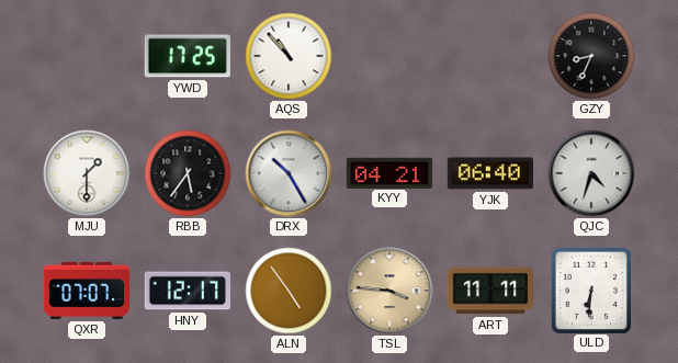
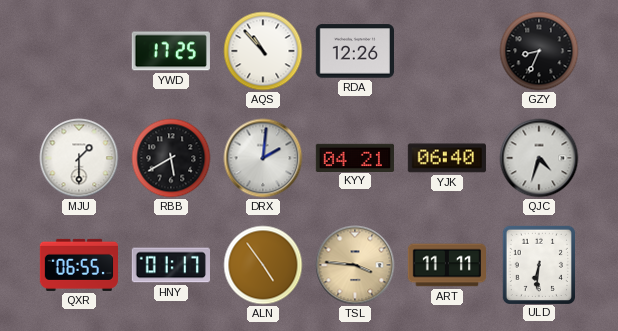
RDA: none -> 12:26
RBB: 5:36 -> 5:40
DRX: 10:25 -> 2:01
QXR: 07:07 -> 06:55
HNY: 12:17 -> 01:17
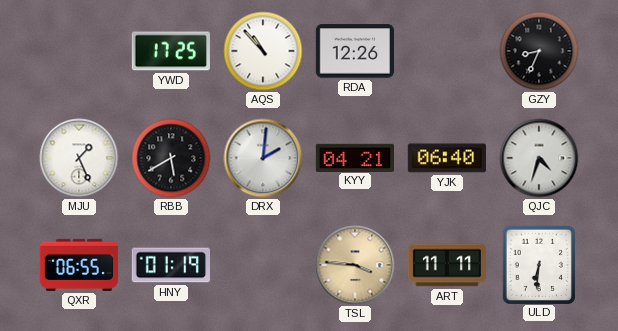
MJU: 1:30 -> 1:26
HNY: 01:17 -> 01:19
ALN: 4:54 -> none
